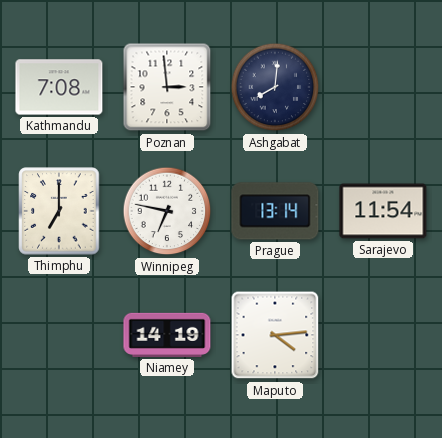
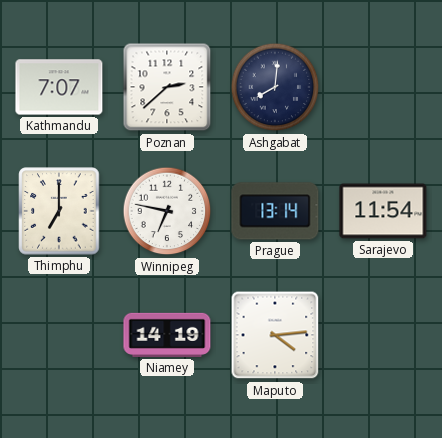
Kathmandu: 7:08 -> 7:07
Poznan: 2:59 -> 2:38
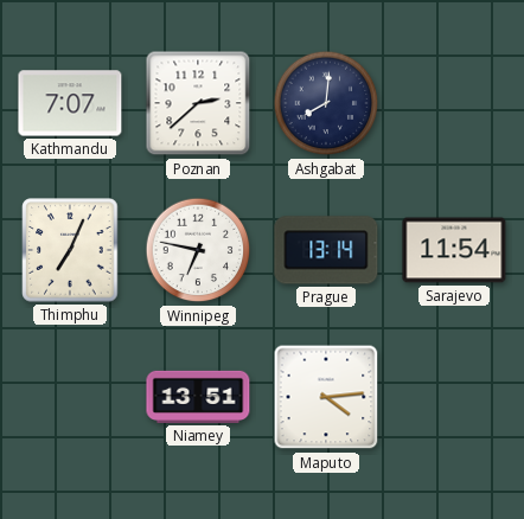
Thimphu: 7:00 -> 7:04
Niamey: 14:19 -> 13:51
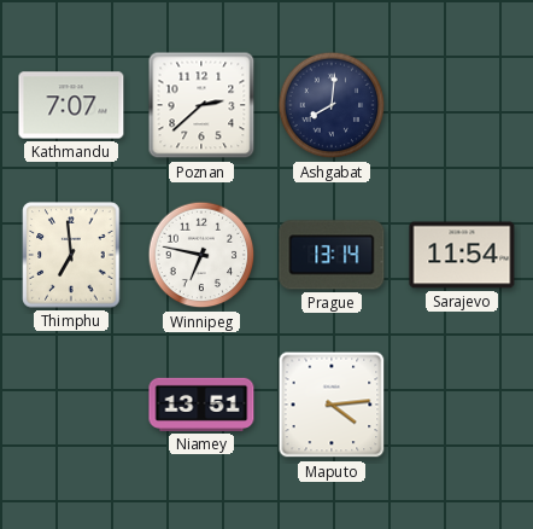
Thimphu: 7:04 -> 6:59
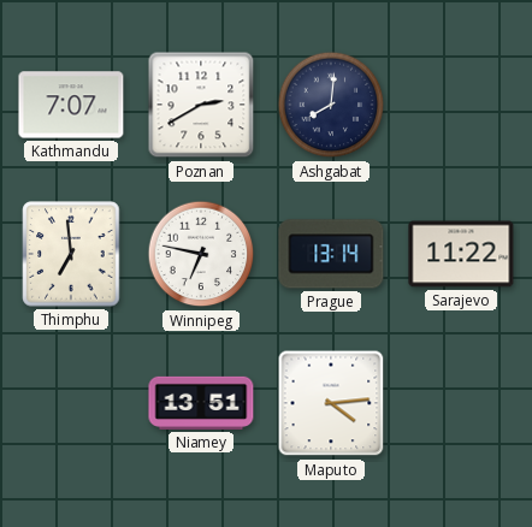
Poznan: 2:38 -> 2:40
Sarajevo: 11:54 -> 11:22
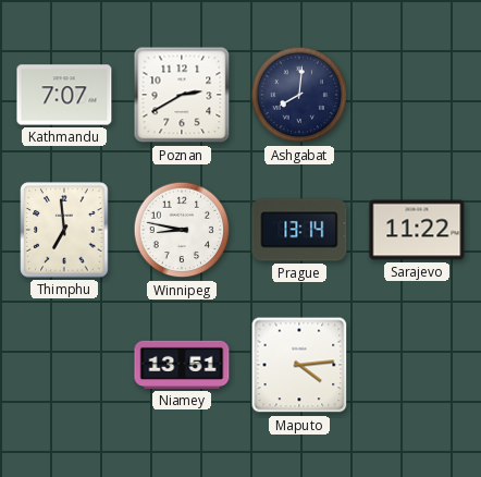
Winnipeg: 6:47 -> 8:47
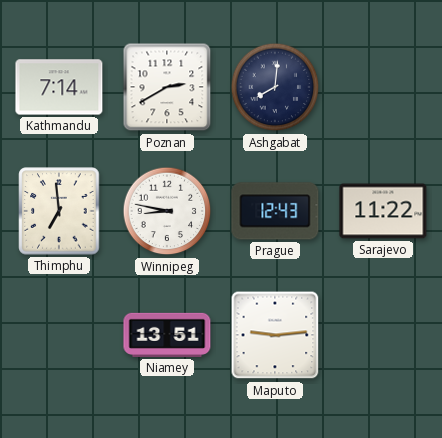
Kathmandu: 7:07 -> 7:14
Prague: 13:14 -> 12:43
Maputo: 4:14 -> 9:14
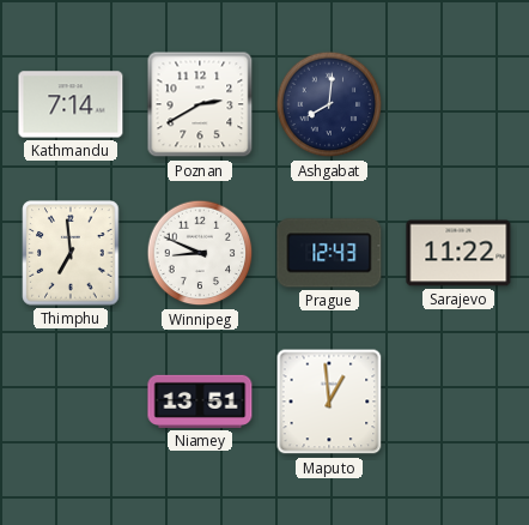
Winnipeg: 8:47 -> 8:49
Maputo: 9:14 -> 12:59
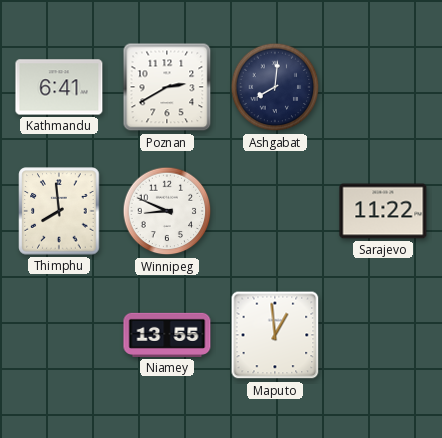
Kathmandu: 7:14 -> 6:41
Thimphu: 6:59 -> 7:59
Prague: 12:43 -> none
Niamey: 13:51 -> 13:55
